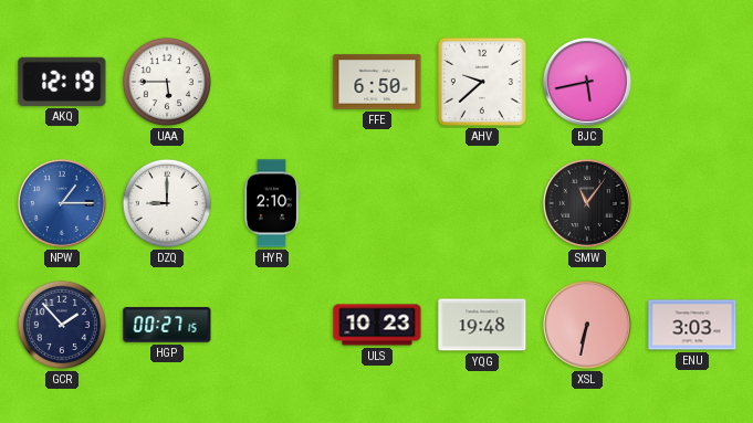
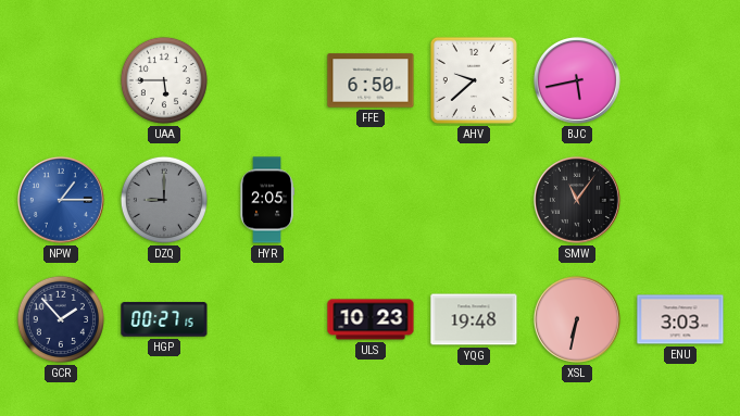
AKQ: 12:19 -> none
DZQ dial: white -> grey
HYR: 2:10 -> 2:05
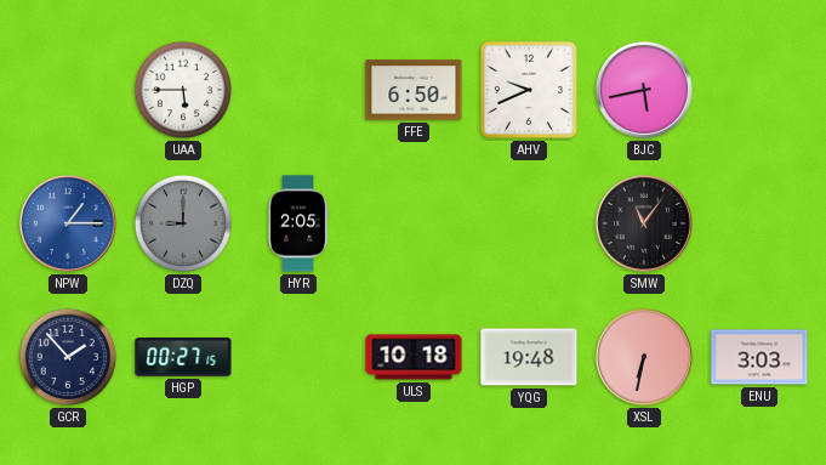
AHV: 9:38 -> 9:41
ULS: 10:23 -> 10:18
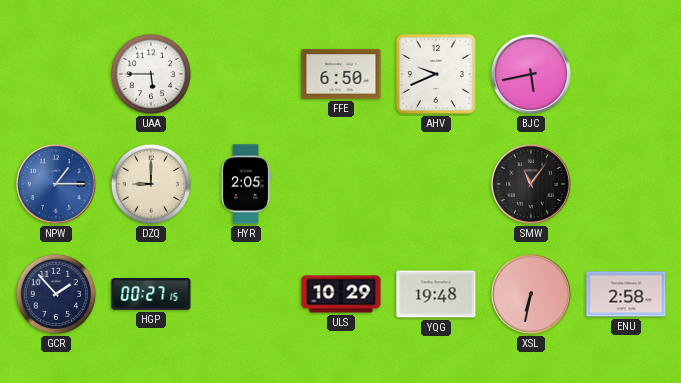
DZQ dial: grey -> cream
ULS: 10:18 -> 10:29
ENU: 3:03 -> 2:58
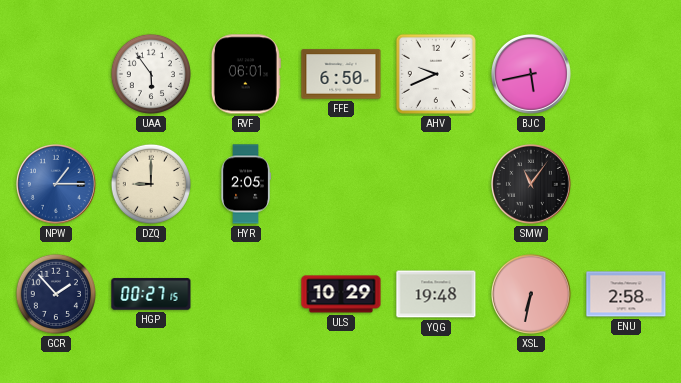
UAA: 5:45 -> 5:54
RVF: none -> 06:01
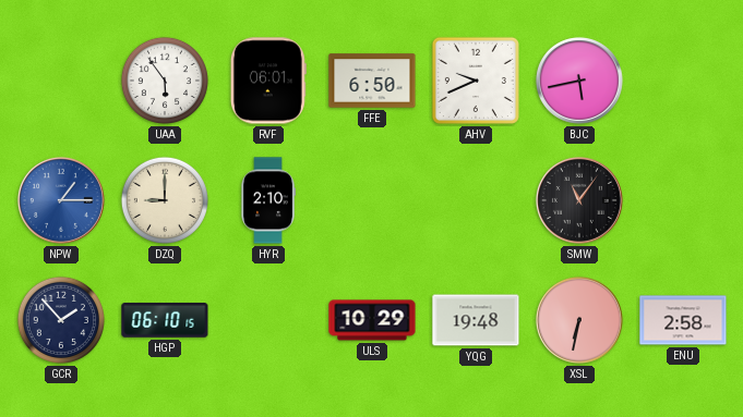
HYR: 2:05 -> 2:10
HGP: 00:27 -> 06:10
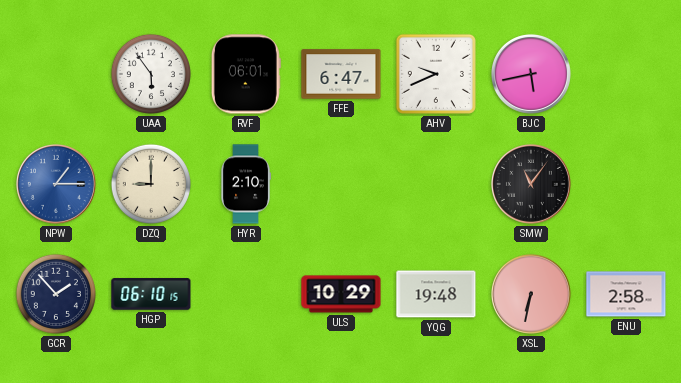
FFE: 6:50 -> 6:47
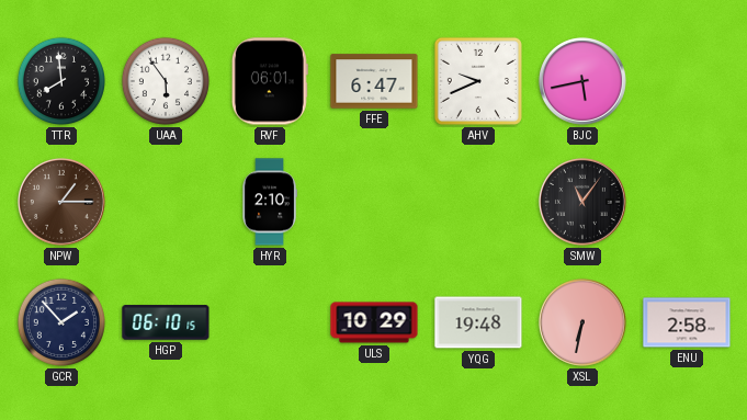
TTR: none -> 7:59
NPW dial: blue -> brown
DZQ: 9:00 -> none
